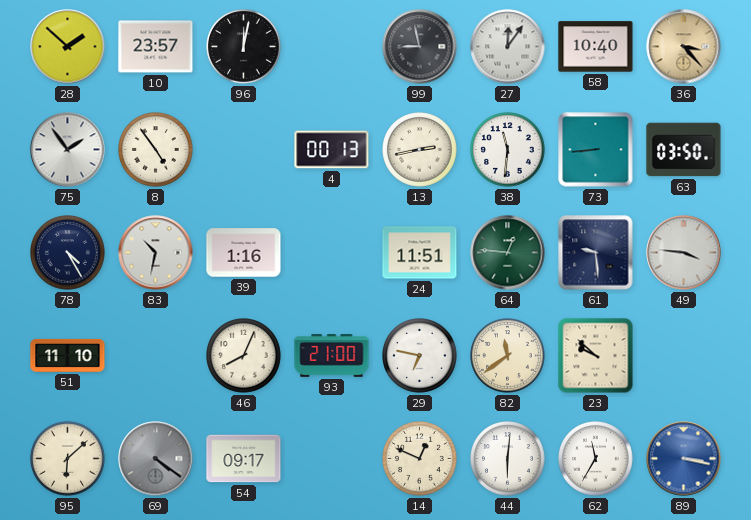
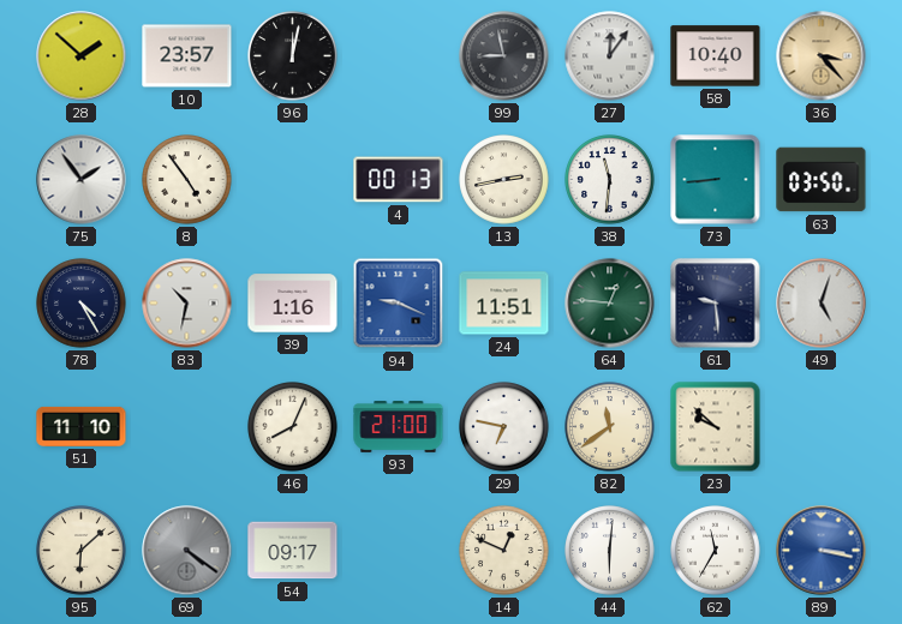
94: none -> 9:19
49: 3:46 -> 5:03
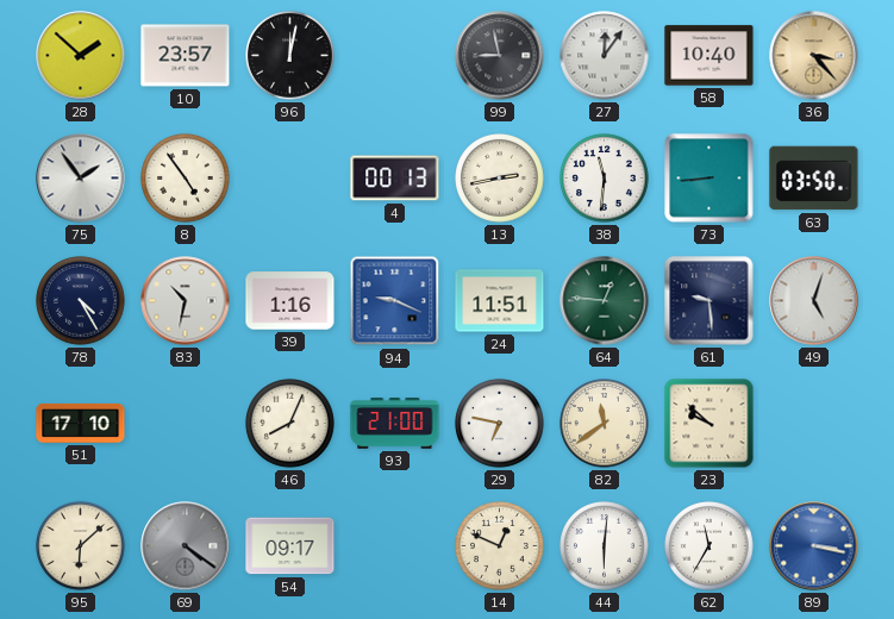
51: 11:10 -> 17:10
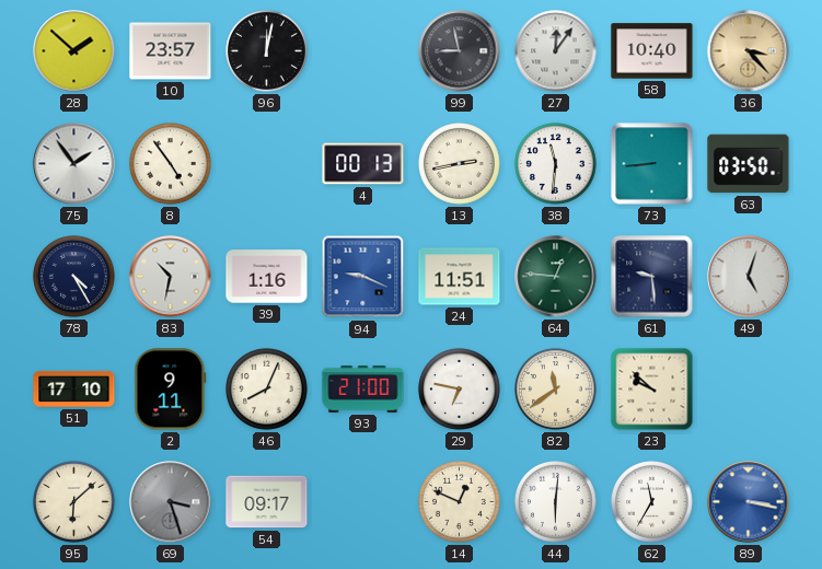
2: none -> 9:11
69: 4:21 -> 3:27
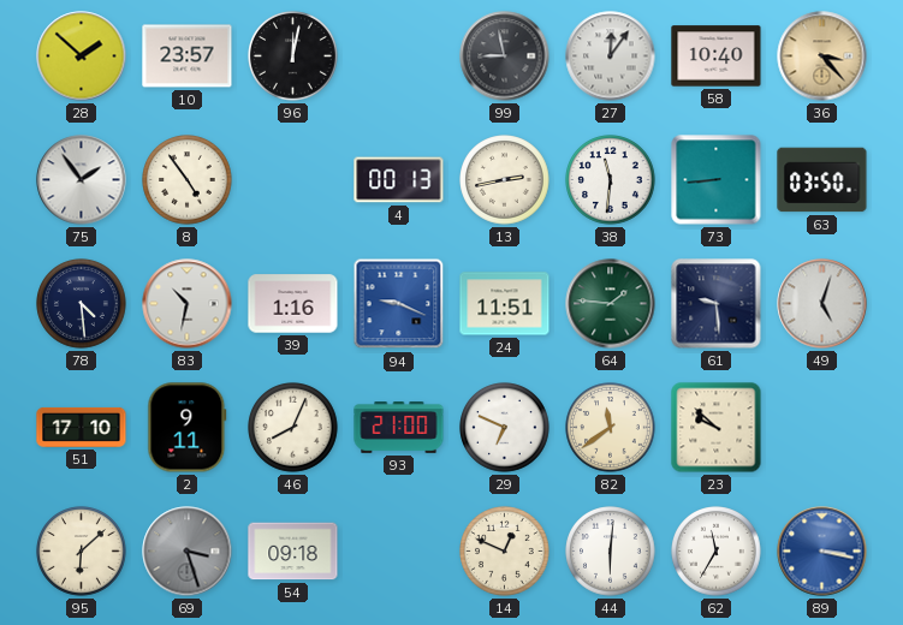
78: 4:25 -> 4:29
64: 12:46 -> 1:46
29: 6:47 -> 6:49
54: 09:17 -> 09:18
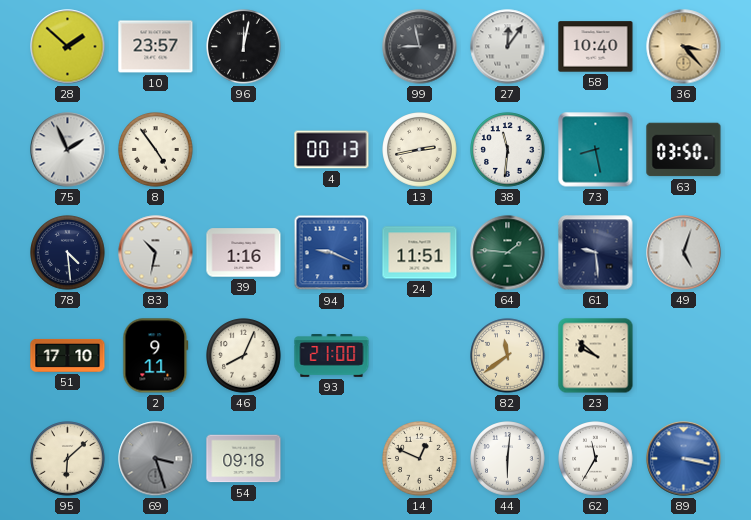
75: 1:54 -> 1:56
73: 8:44 -> 8:28
29: 6:49 -> none
